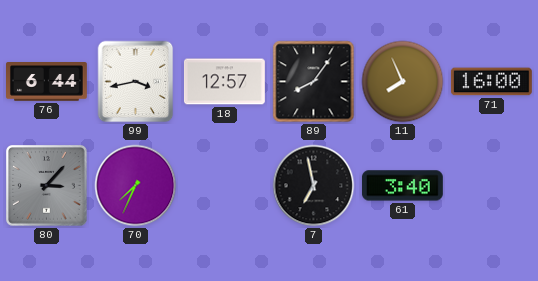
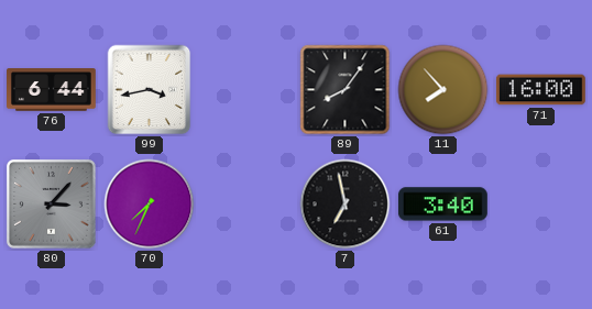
18: 12:57 -> none
11: 7:56 -> 7:53
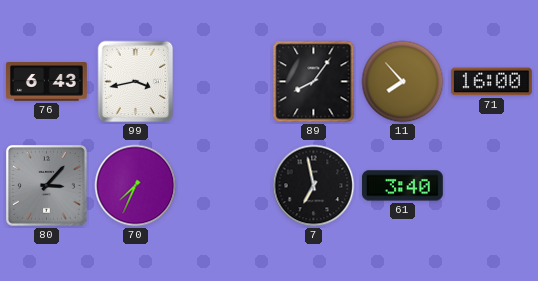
76: 6:44 -> 6:43
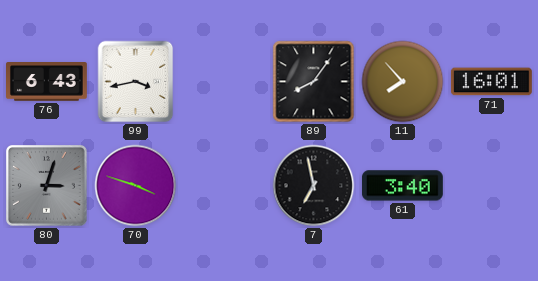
71: 16:00 -> 16:01
80: 3:07 -> 3:03
70: 7:34 -> 3:48
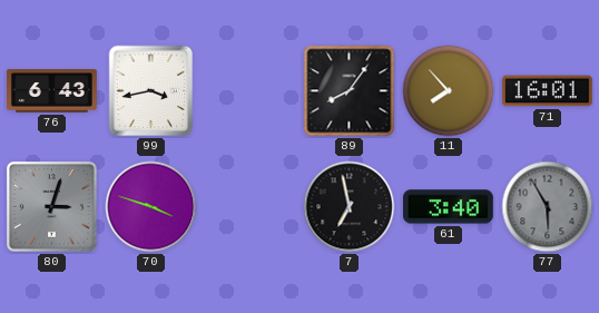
77: none -> 5:55
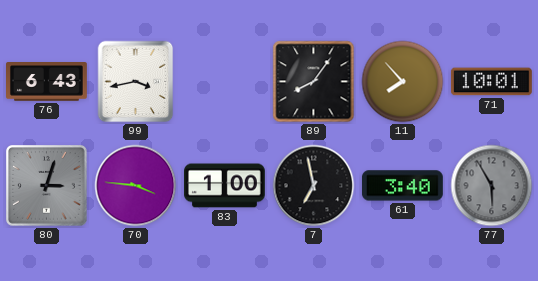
71: 16:01 -> 10:01
70: 3:48 -> 3:46
83: none -> 1:00
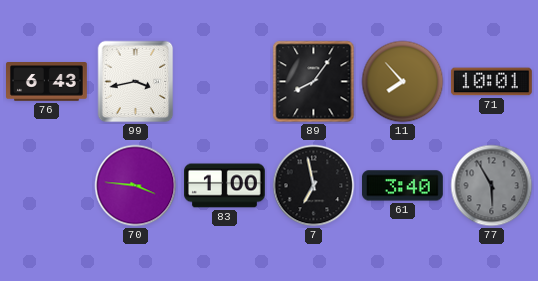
80: 3:03 -> none
